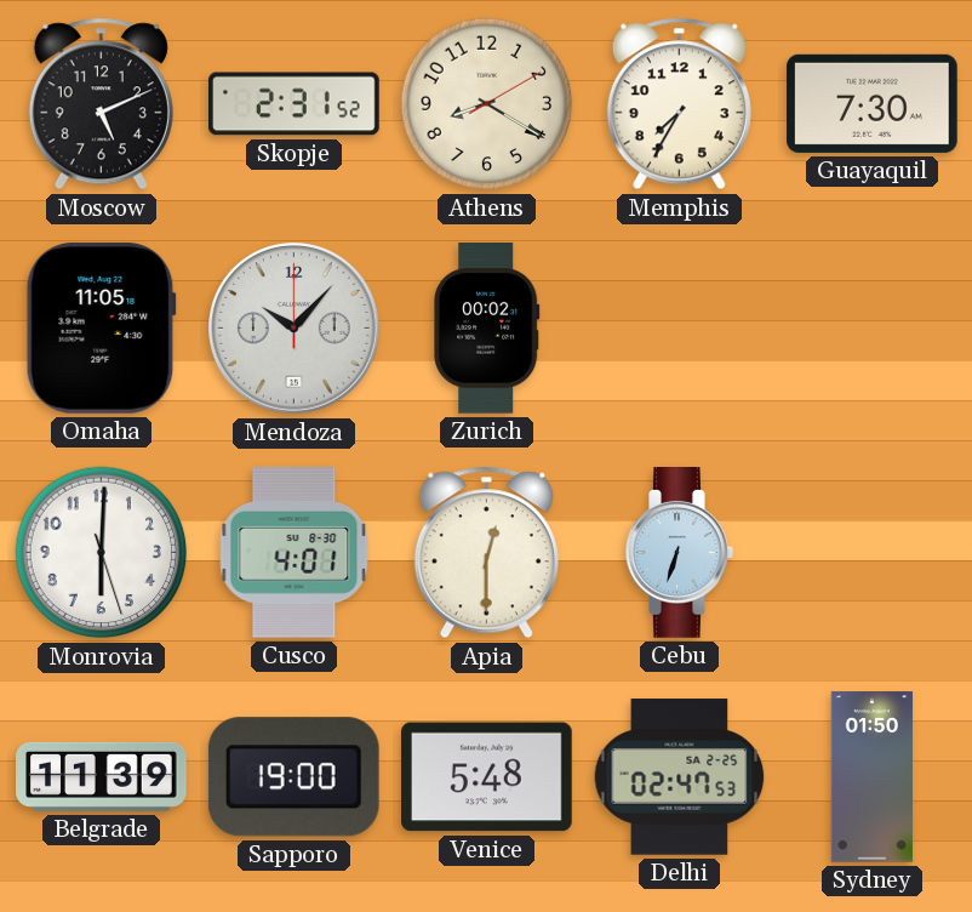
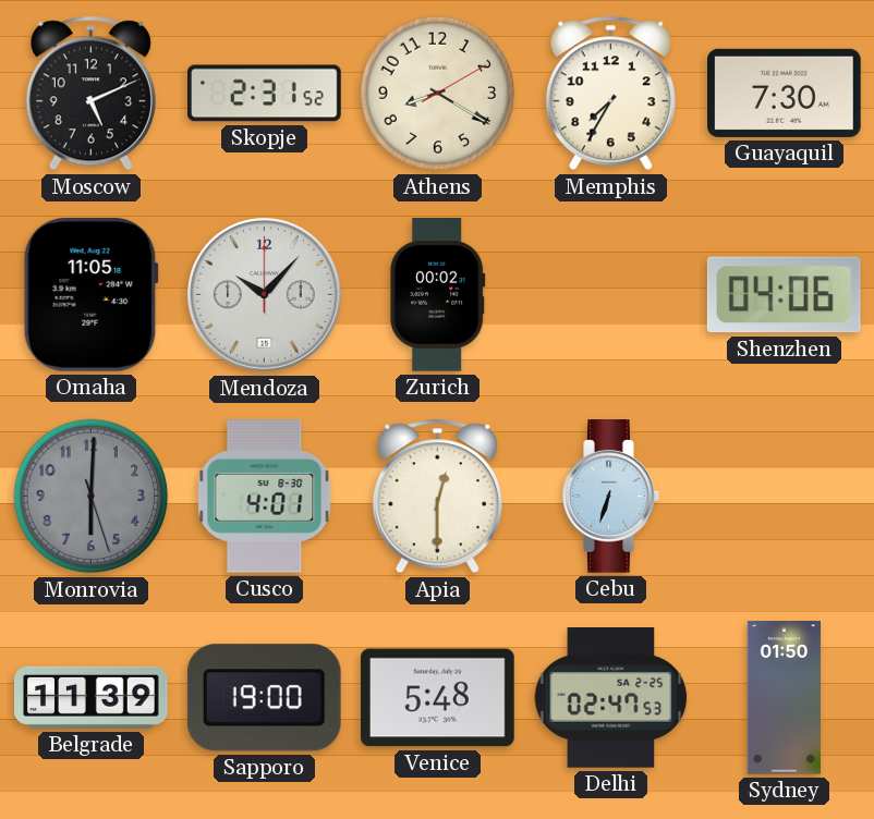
Shenzhen: none -> 04:06
Monrovia dial: white -> grey
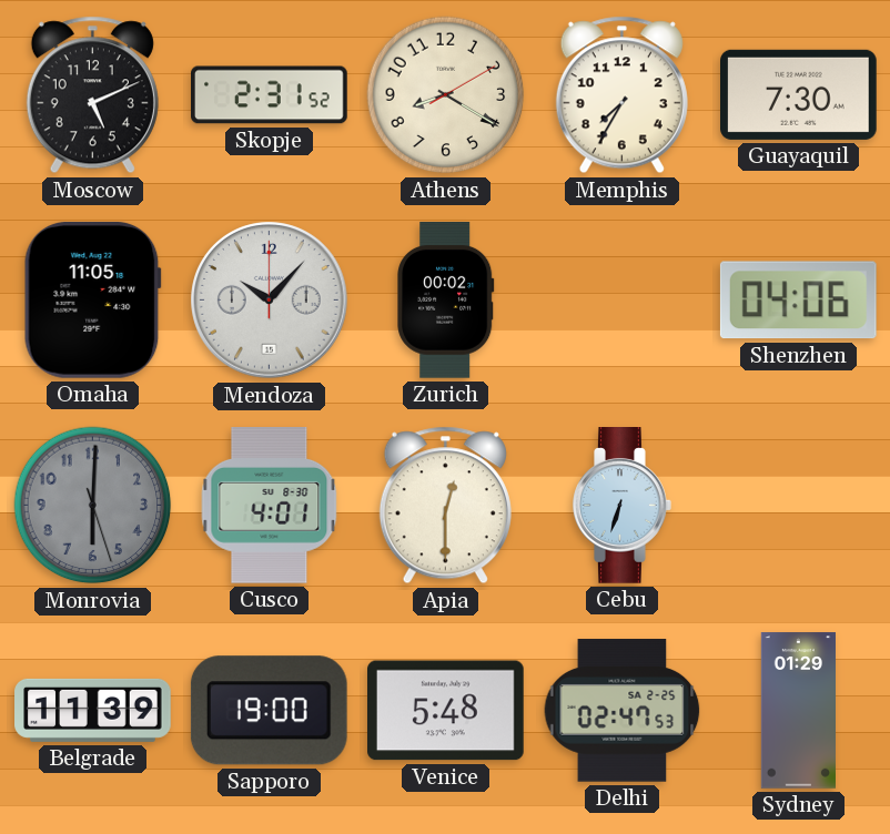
Sydney: 01:50 -> 01:29
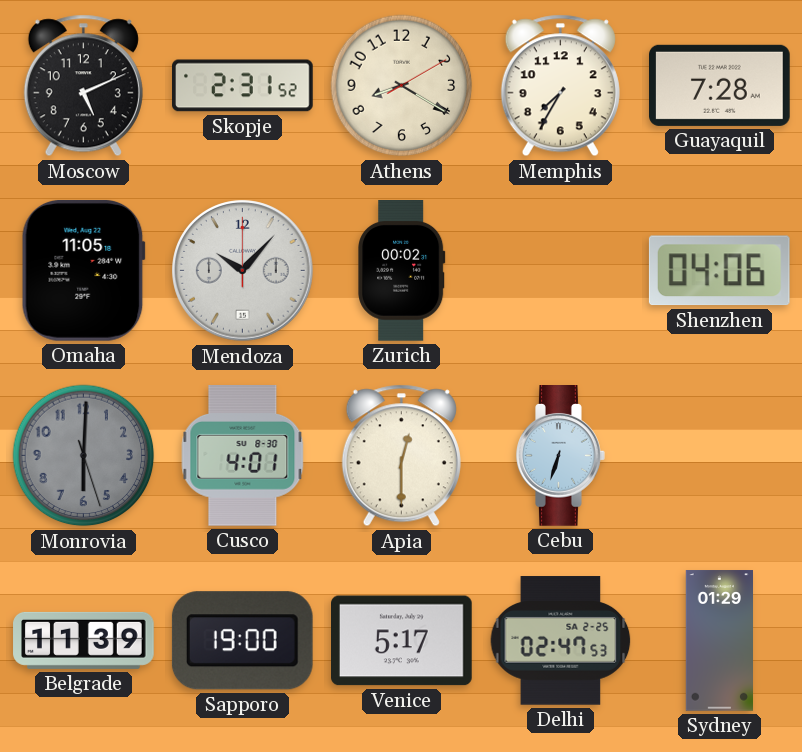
Guayaquil: 7:30 -> 7:28
Venice: 5:48 -> 5:17
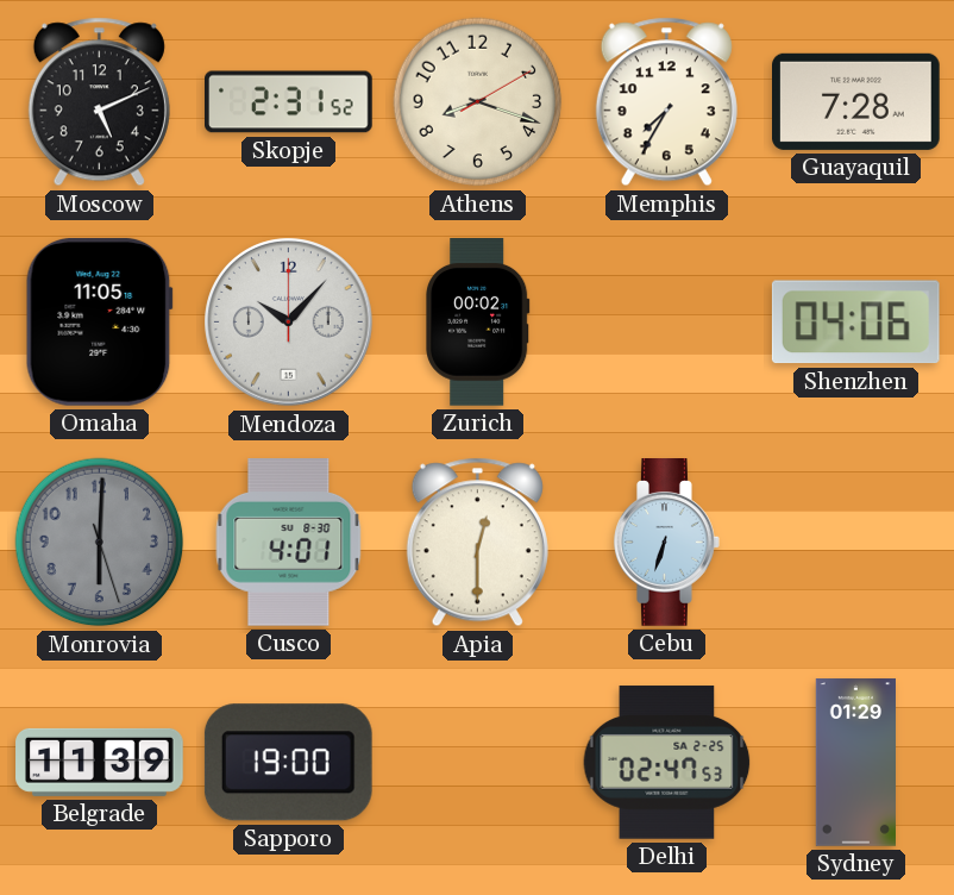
Athens: 8:20 -> 8:18
Venice: 5:17 -> none
